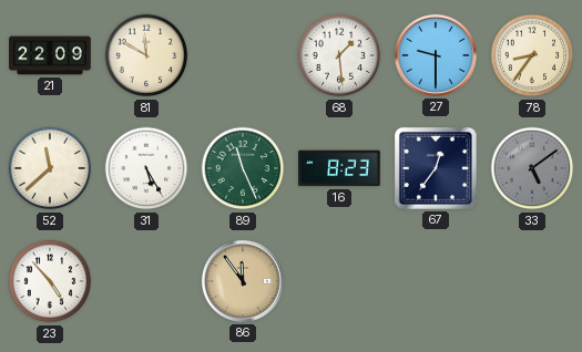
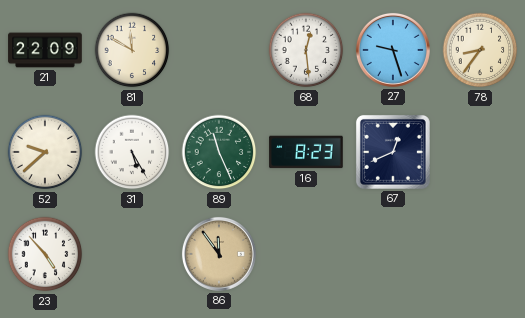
68: 1:29 -> 12:29
27: 9:30 -> 9:27
52: 11:38 -> 9:38
67: 12:36 -> 12:41
33: 5:09 -> none
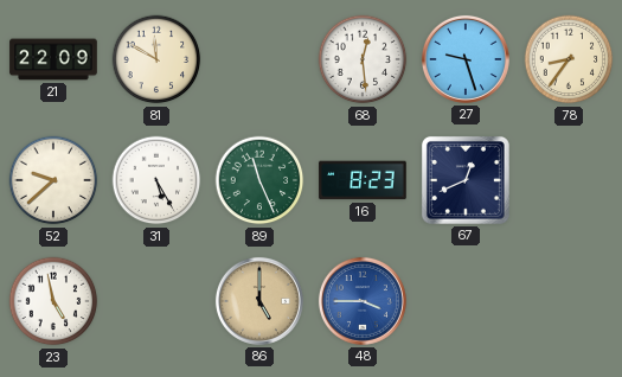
23: 4:53 -> 4:58
86: 11:54 -> 5:00
48: none -> 3:45
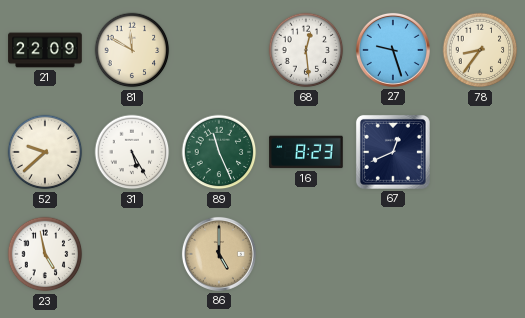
48: 3:45 -> none
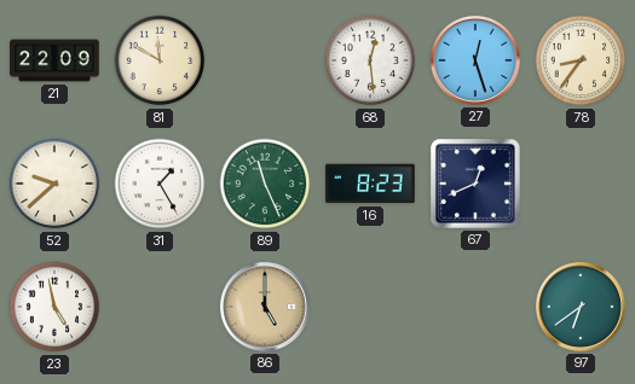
27: 9:27 -> 12:27
31: 5:25 -> 1:25
97: none -> 6:39
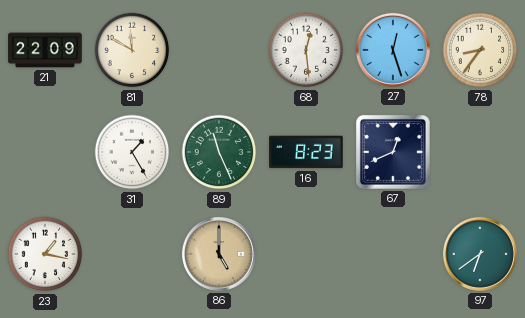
52: 9:38 -> none
23: 4:58 -> 1:17
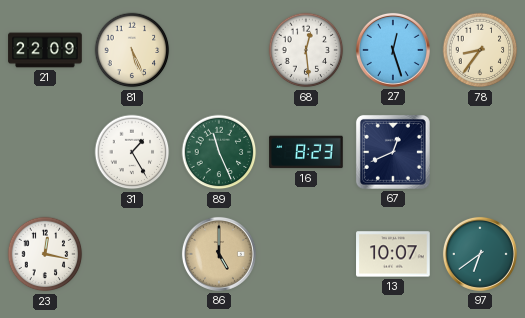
81: 11:50 -> 5:26
23: 1:17 -> 12:17
13: none -> 10:07
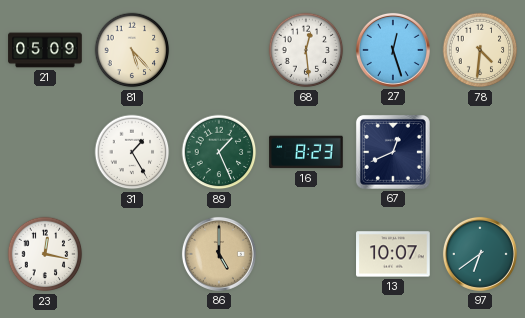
21: 22:09 -> 05:09
81: 5:26 -> 5:23
78: 8:36 -> 4:31
89: 11:26 -> 1:26
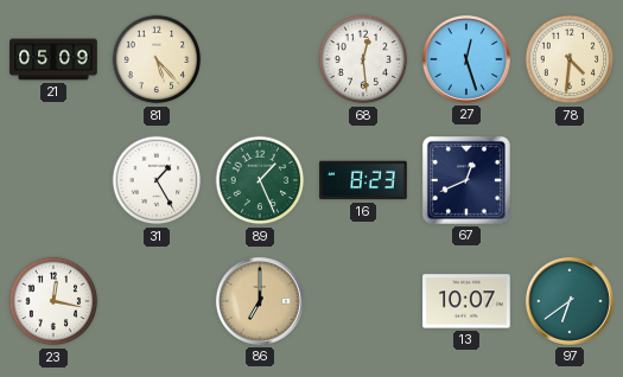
86: 5:00 -> 7:00
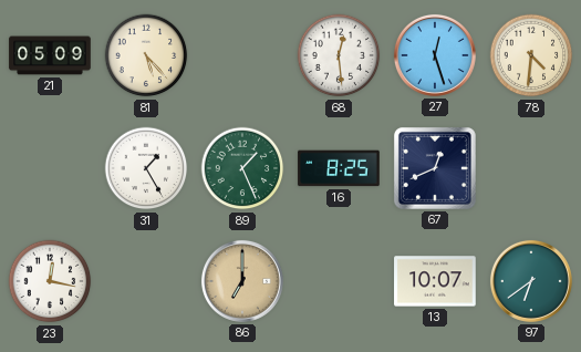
16: 8:23 -> 8:25
